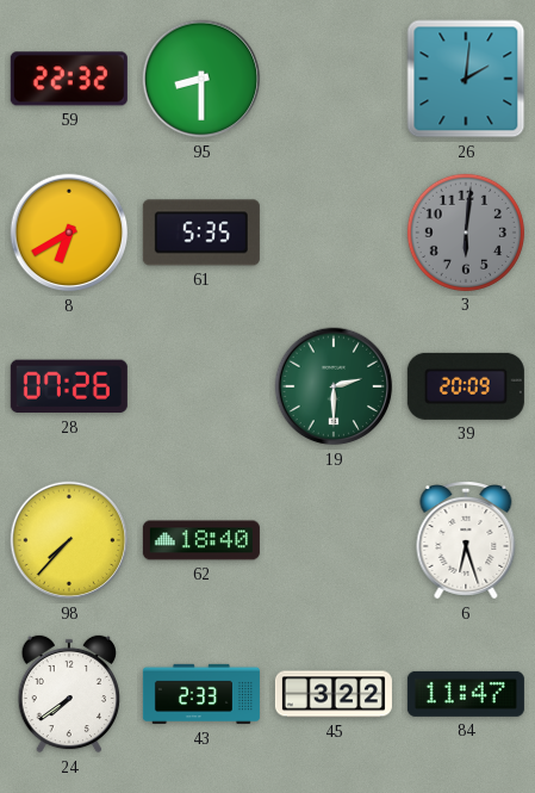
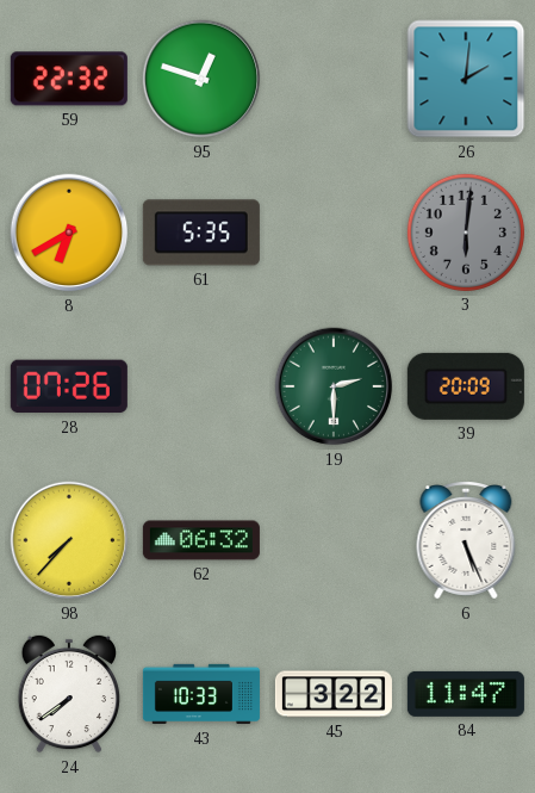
95: 8:30 -> 12:48
62: 18:40 -> 06:32
6: 6:27 -> 5:26
43: 2:33 -> 10:33
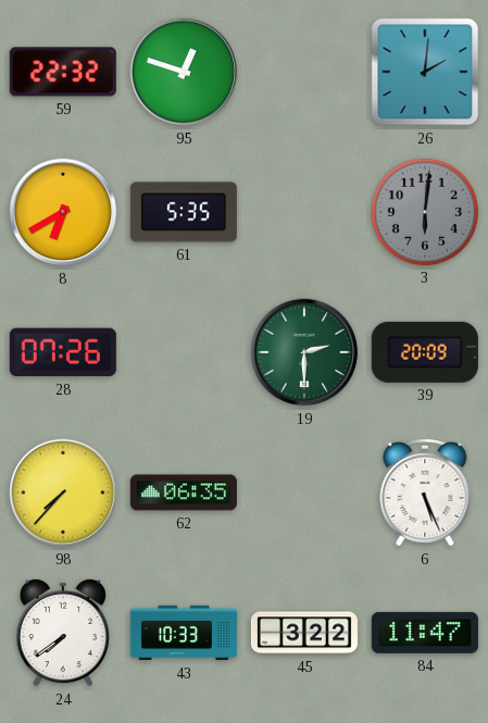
62: 06:32 -> 06:35
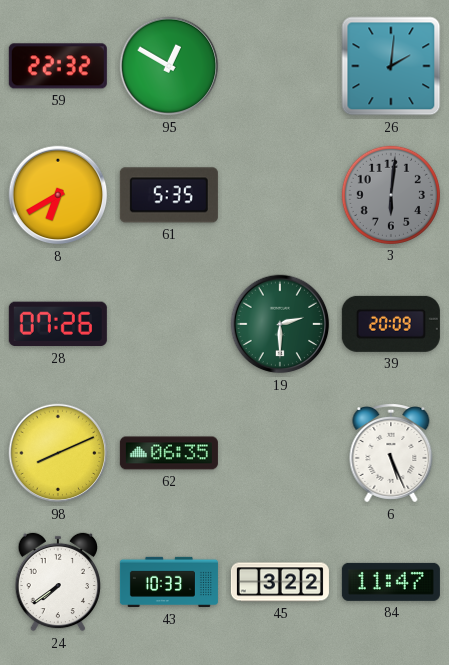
95: 12:48 -> 12:50
98: 7:37 -> 8:11
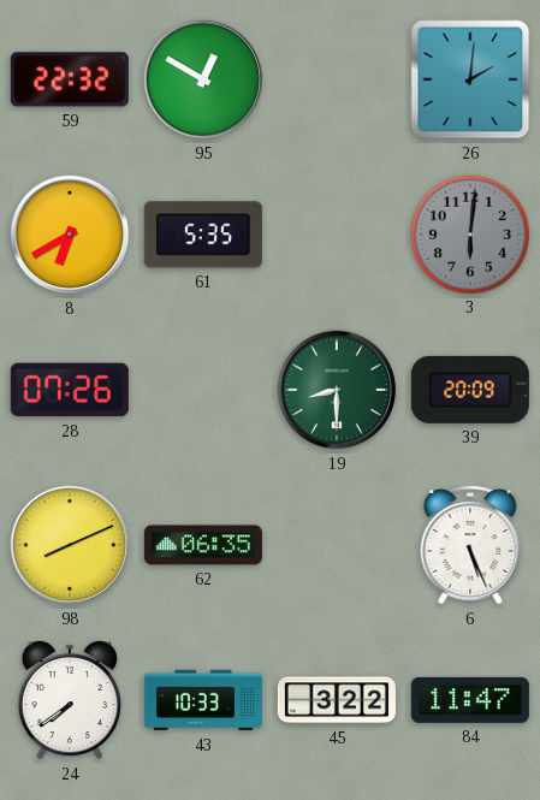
19: 2:30 -> 8:30
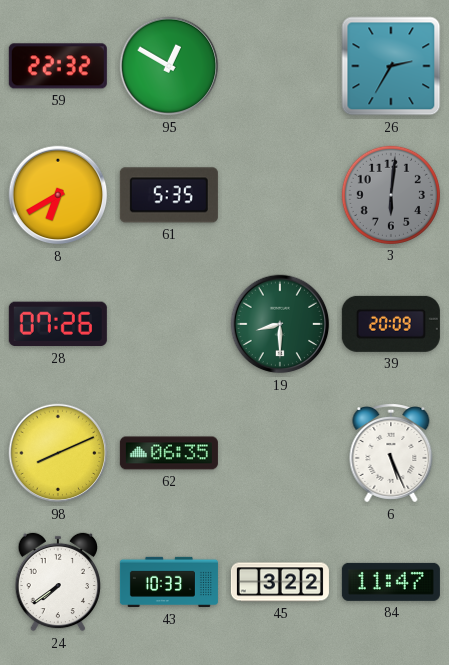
26: 2:01 -> 2:35
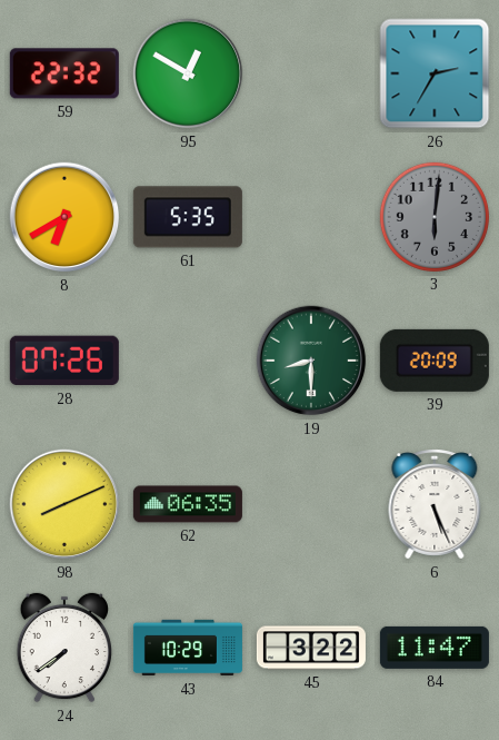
43: 10:33 -> 10:29
